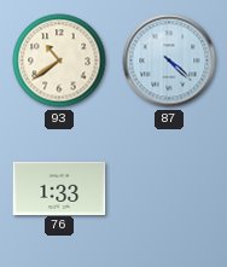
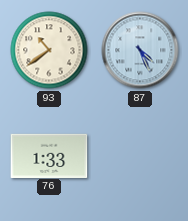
87: 4:22 -> 4:26
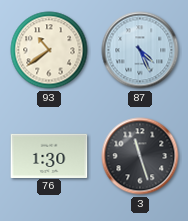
76: 1:33 -> 1:30
3: none -> 11:27
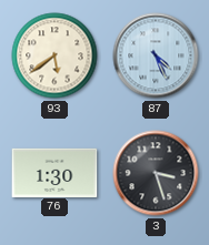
93: 10:39 -> 5:39
3: 11:27 -> 3:27
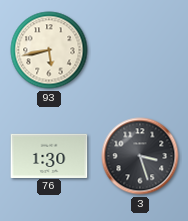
93: 5:39 -> 5:43
87: 4:26 -> none
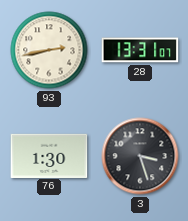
93: 5:43 -> 2:43
28: none -> 13:31
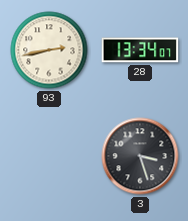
28: 13:31 -> 13:34
76: 1:30 -> none
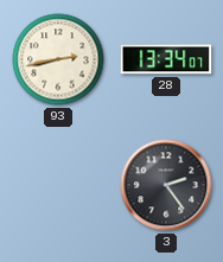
3: 3:27 -> 2:24
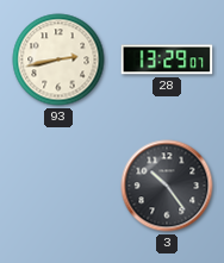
28: 13:34 -> 13:29
3: 2:24 -> 10:24
